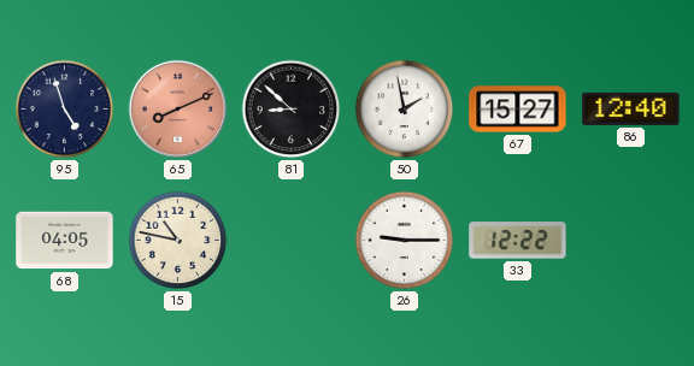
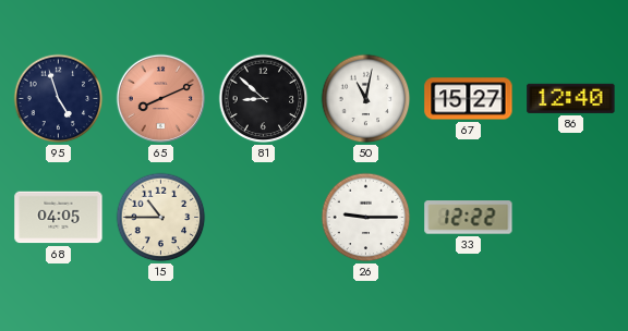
50: 1:58 -> 11:02
15: 10:47 -> 10:45
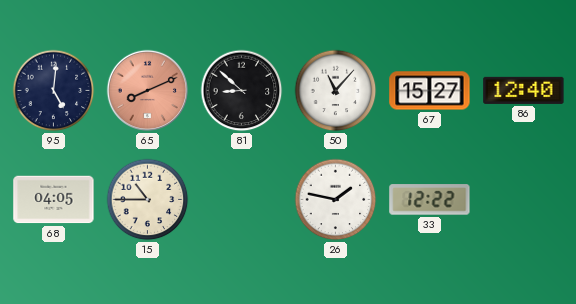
95: 4:57 -> 5:01
50: 11:02 -> 11:07
26: 9:15 -> 1:47
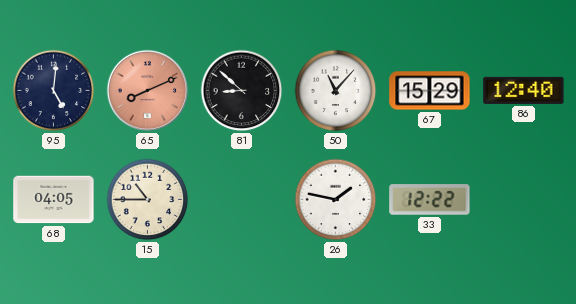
67: 15:27 -> 15:29
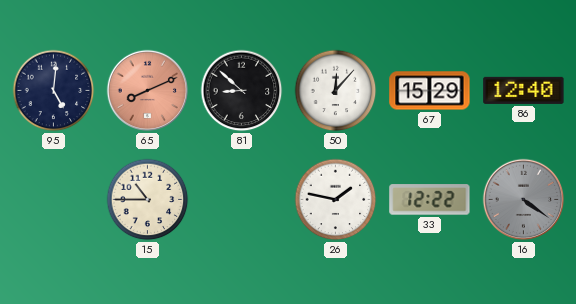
50: 11:07 -> 12:07
68: 04:05 -> none
16: none -> 4:21
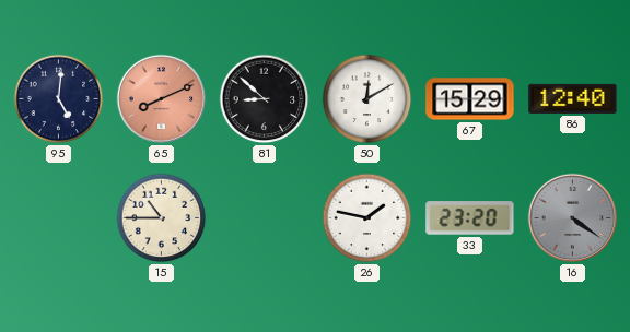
50: 12:07 -> 12:10
33: 12:22 -> 23:20
